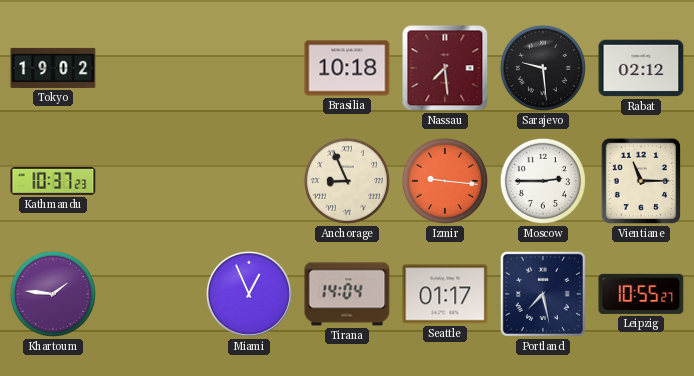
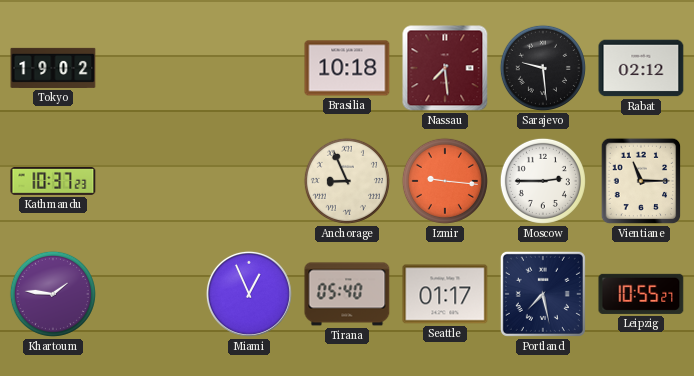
Tirana: 14:04 -> 05:40
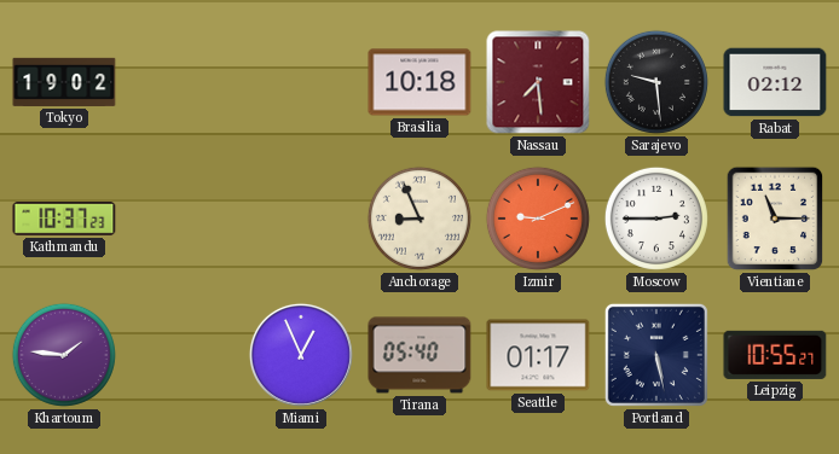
Izmir: 9:16 -> 9:11
Portland: 7:28 -> 5:28
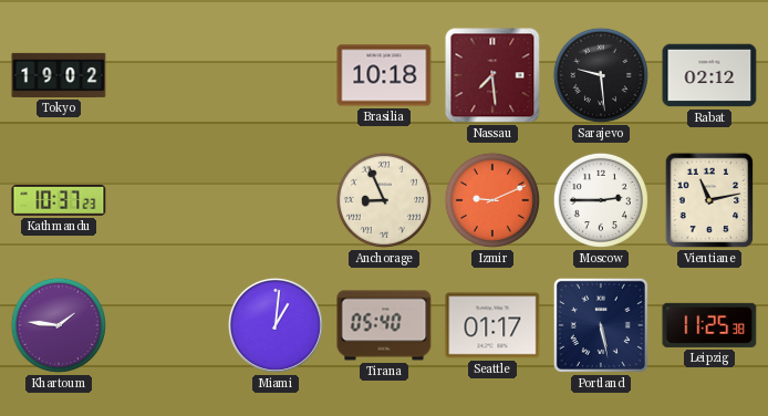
Vientiane: 11:15 -> 11:13
Miami: 12:56 -> 1:01
Leipzig: 10:55 -> 11:25
